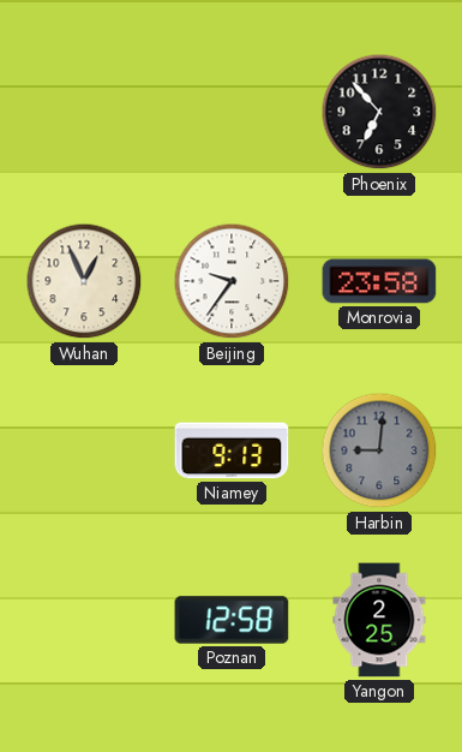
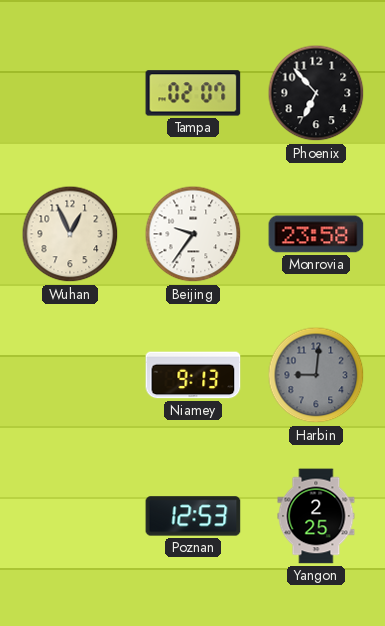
Tampa: none -> 02:07
Poznan: 12:58 -> 12:53
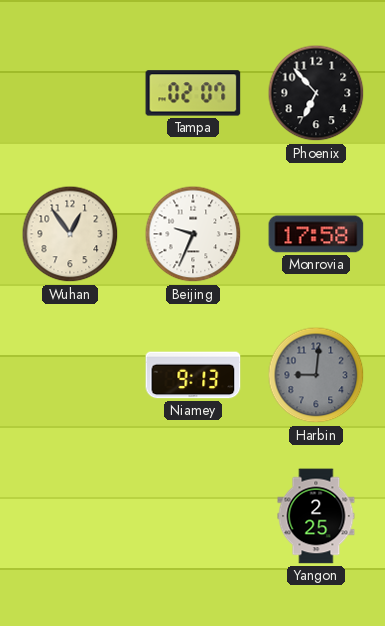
Wuhan: 12:56 -> 12:54
Beijing: 9:36 -> 9:34
Monrovia: 23:58 -> 17:58
Poznan: 12:53 -> none
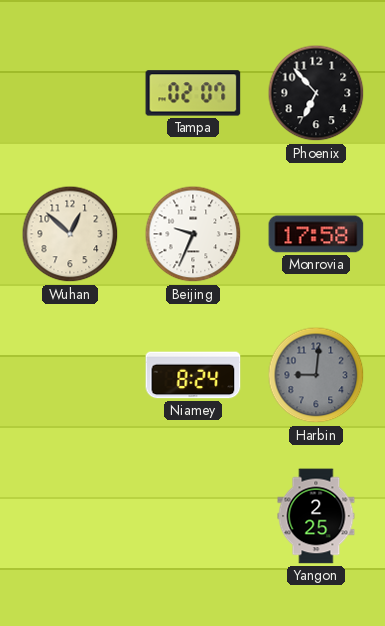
Wuhan: 12:54 -> 12:52
Niamey: 9:13 -> 8:24
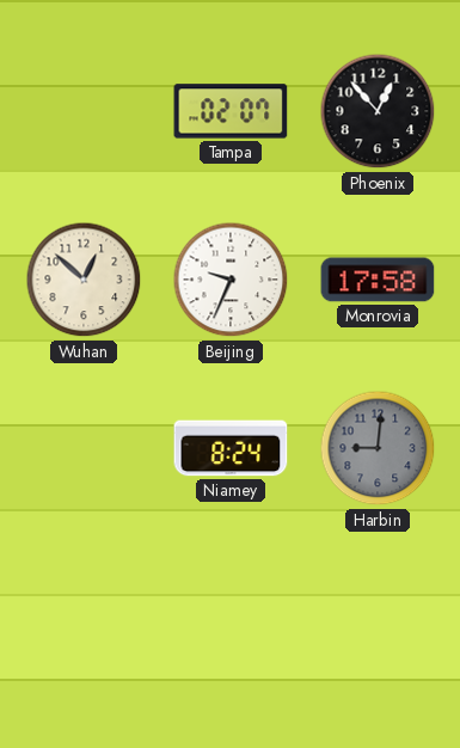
Phoenix: 6:53 -> 12:53
Yangon: 2:25 -> none
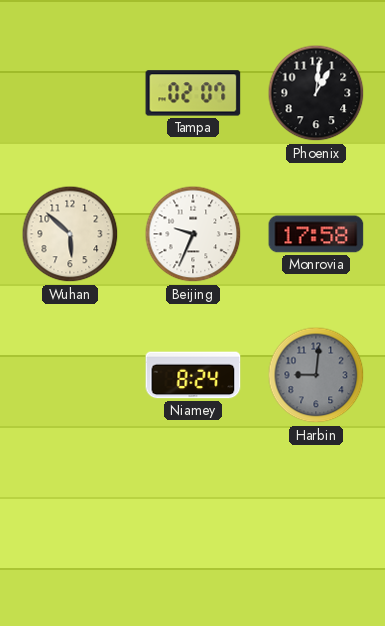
Phoenix: 12:53 -> 1:01
Wuhan: 12:52 -> 5:52
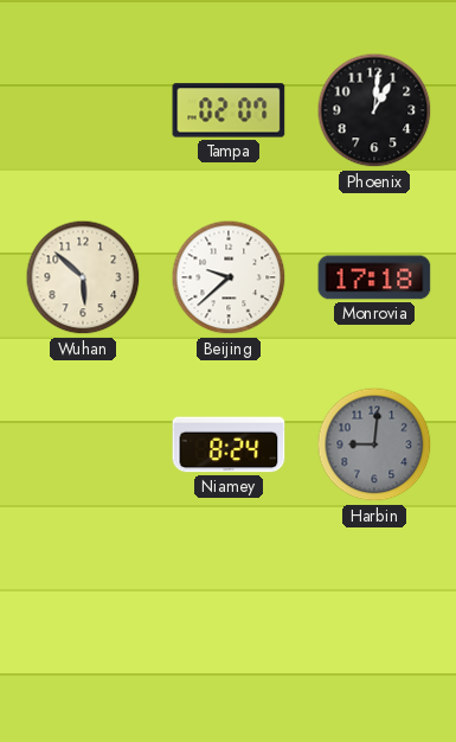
Beijing: 9:34 -> 9:38
Monrovia: 17:58 -> 17:18
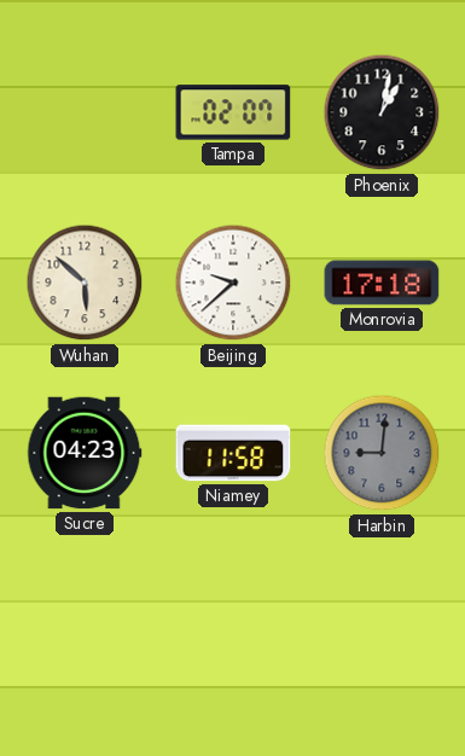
Phoenix: 1:01 -> 1:02
Sucre: none -> 04:23
Niamey: 8:24 -> 11:58
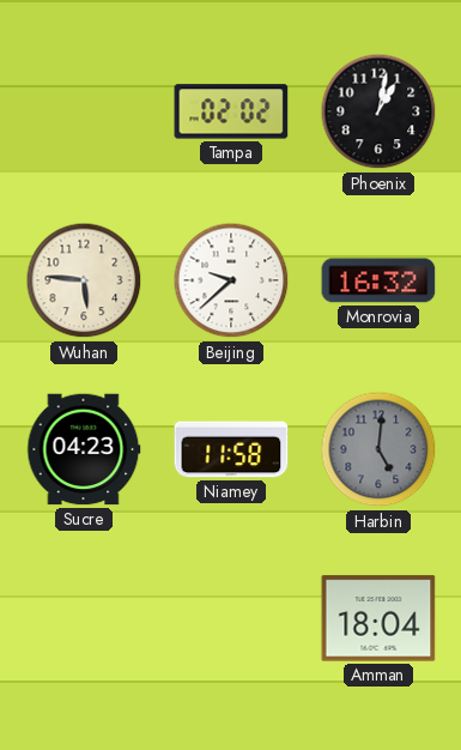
Tampa: 02:07 -> 02:02
Wuhan: 5:52 -> 5:46
Monrovia: 17:18 -> 16:32
Harbin: 9:01 -> 5:01
Amman: none -> 18:04
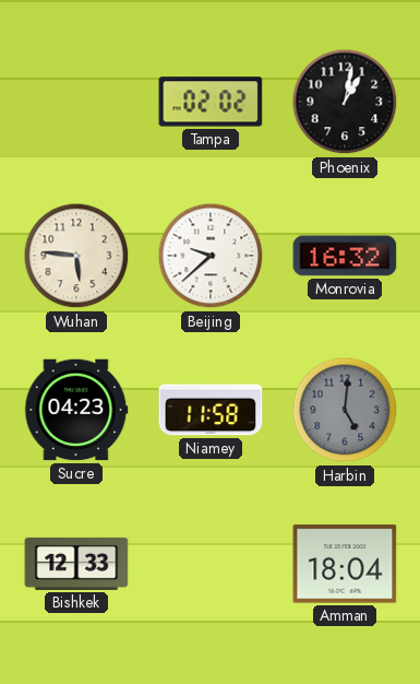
Bishkek: none -> 12:33
